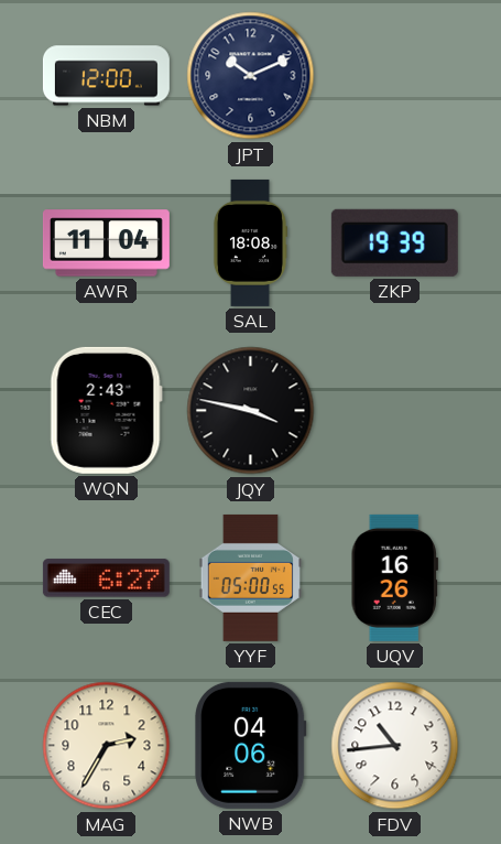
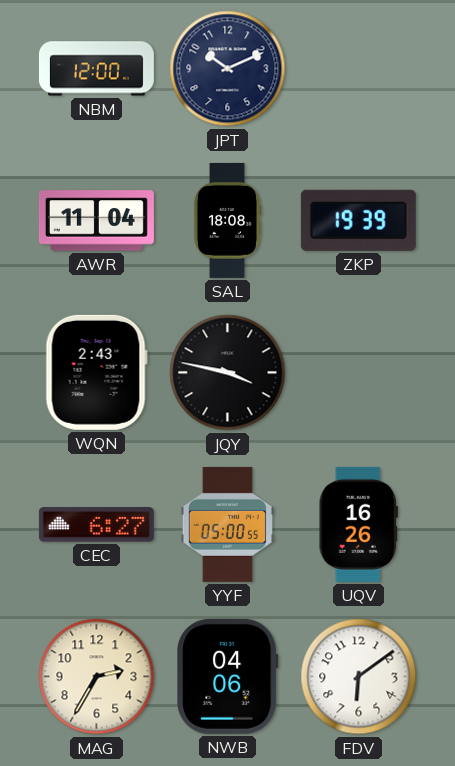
FDV: 10:44 -> 6:09
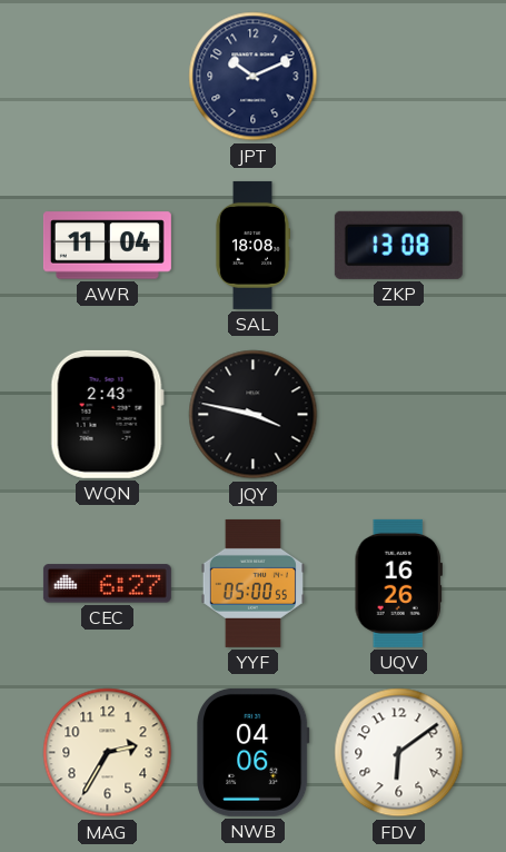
NBM: 12:00 -> none
ZKP: 19:39 -> 13:08
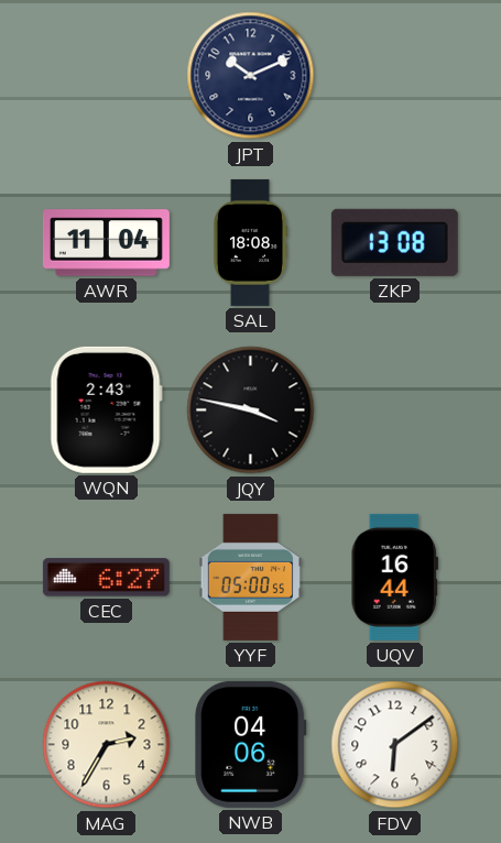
UQV: 16:26 -> 16:44
